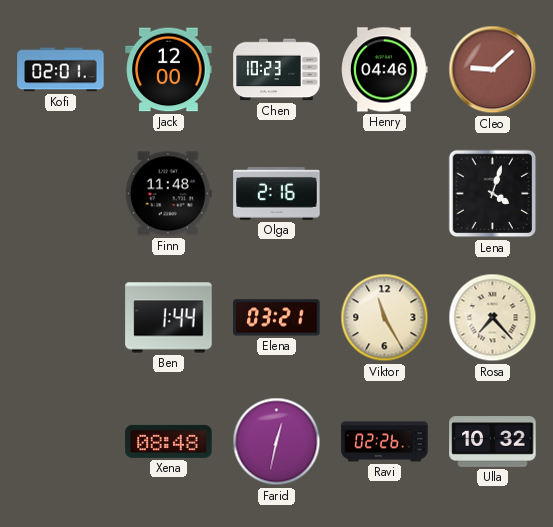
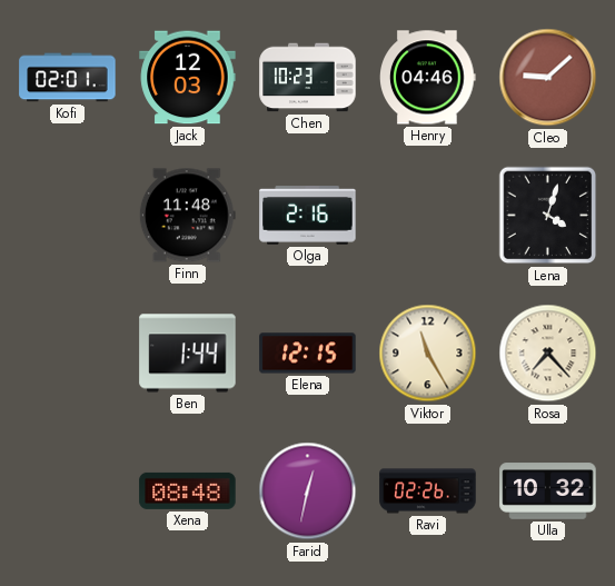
Jack: 12:00 -> 12:03
Elena: 03:21 -> 12:15
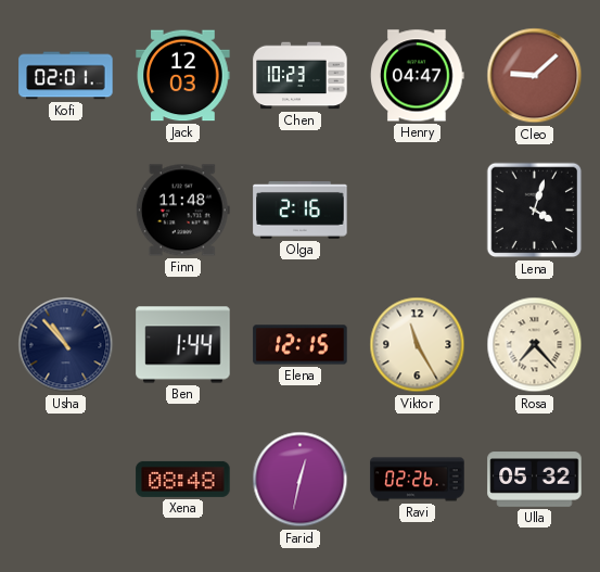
Henry: 04:46 -> 04:47
Usha: none -> 10:53
Ulla: 10:32 -> 05:32
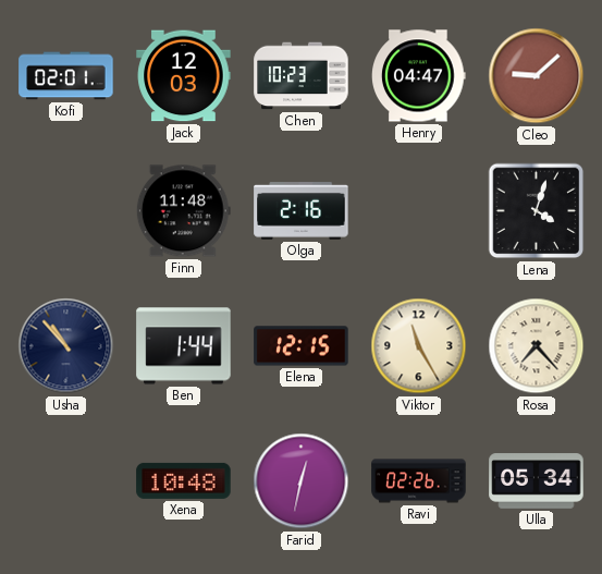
Xena: 08:48 -> 10:48
Ulla: 05:32 -> 05:34
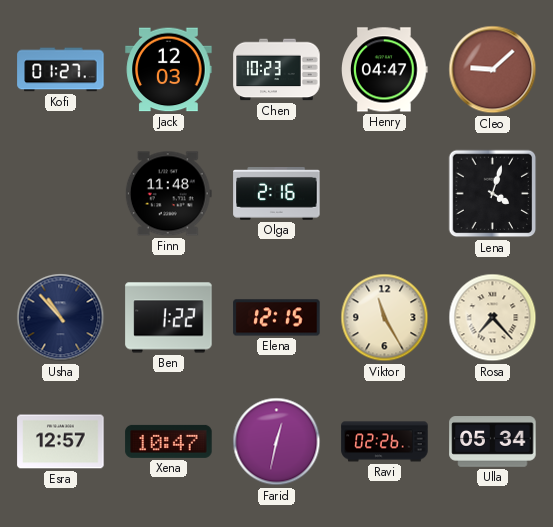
Kofi: 02:01 -> 01:27
Ben: 1:44 -> 1:22
Esra: none -> 12:57
Xena: 10:48 -> 10:47
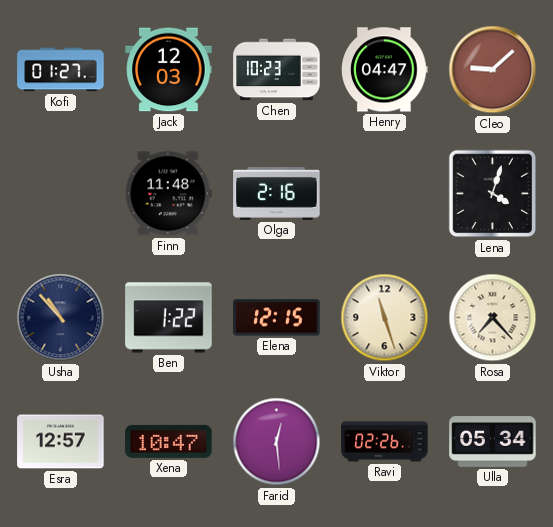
Viktor: 11:25 -> 11:27
Farid: 12:32 -> 12:29
